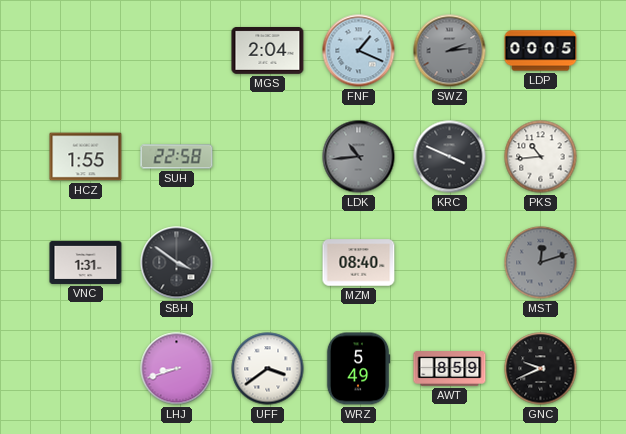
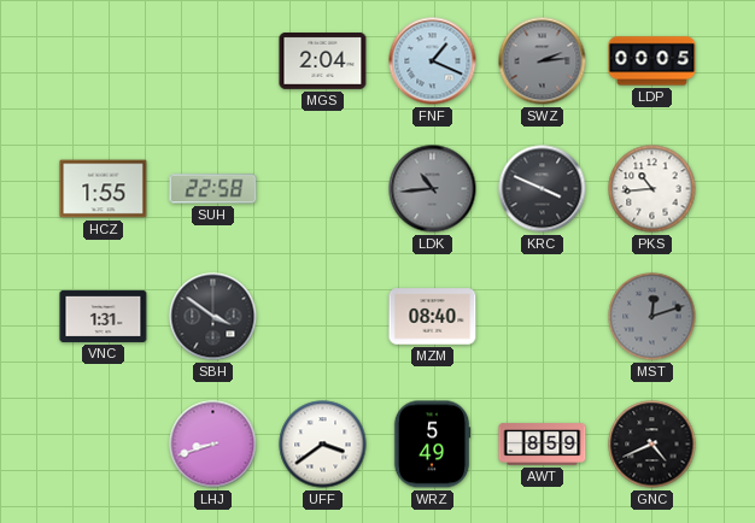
GNC: 9:41 -> 4:41
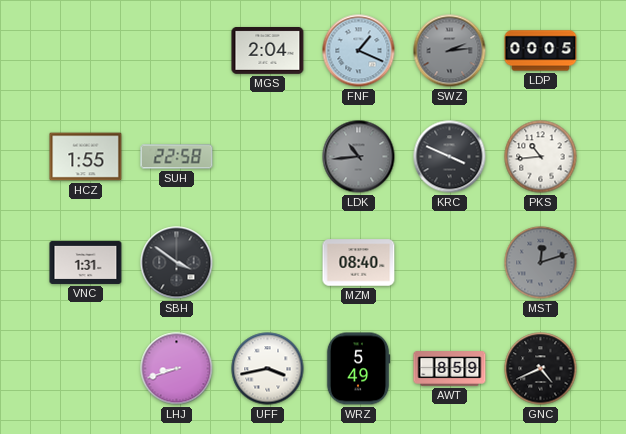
UFF: 3:39 -> 3:43
